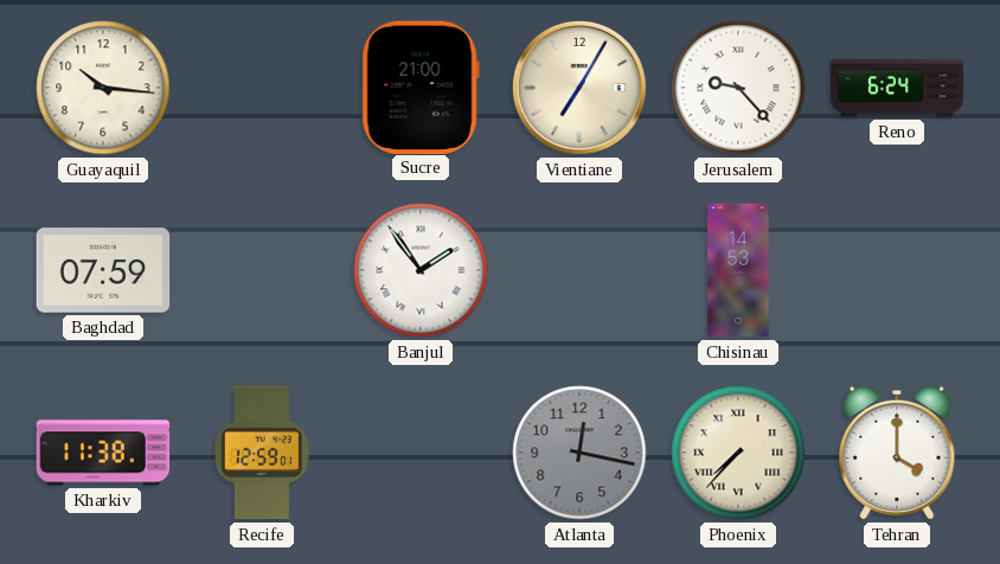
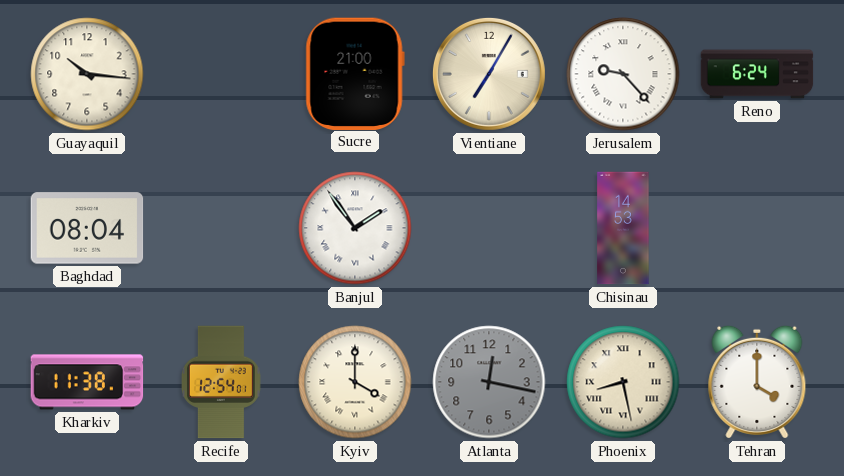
Baghdad: 07:59 -> 08:04
Recife: 12:59 -> 12:54
Kyiv: none -> 4:00
Phoenix: 7:37 -> 8:28
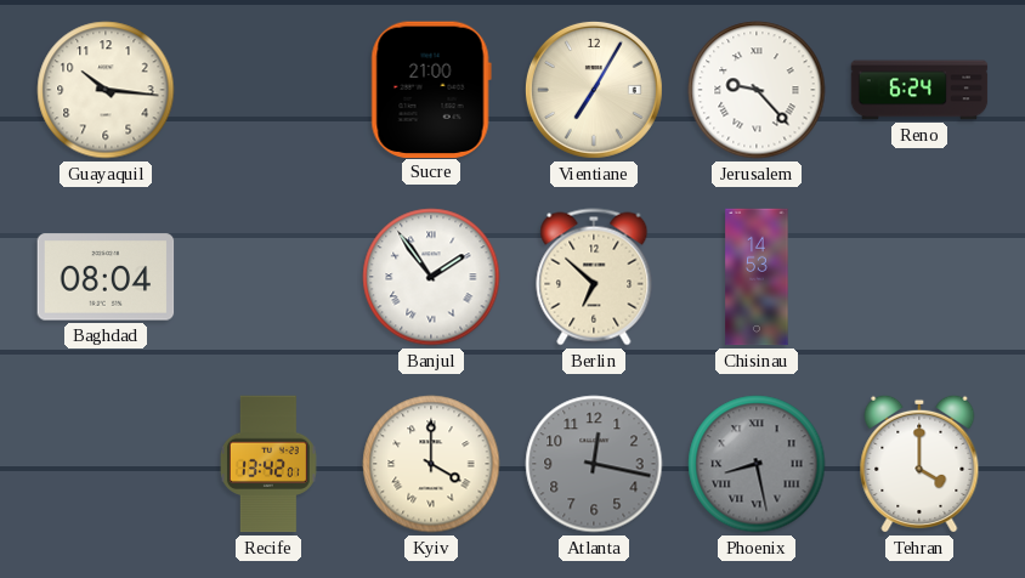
Berlin: none -> 6:52
Kharkiv: 11:38 -> none
Recife: 12:54 -> 13:42
Phoenix dial: cream -> grey
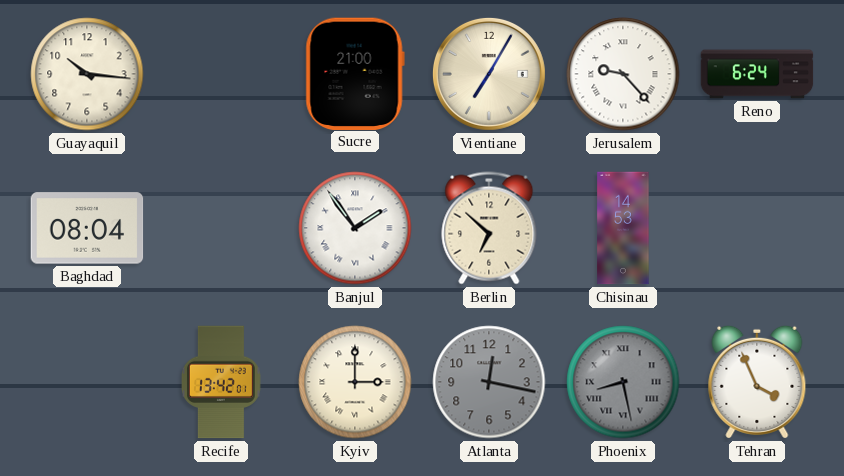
Kyiv: 4:00 -> 3:00
Tehran: 4:00 -> 3:56
